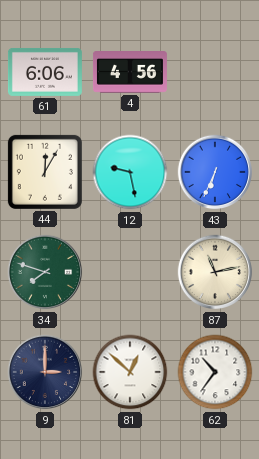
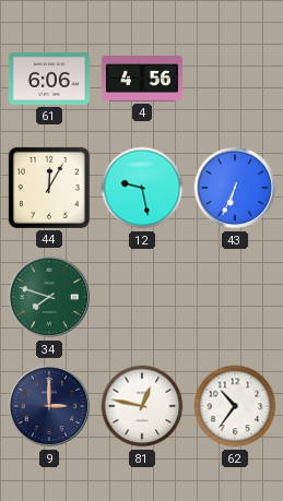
87: 11:13 -> none
81: 12:52 -> 12:47
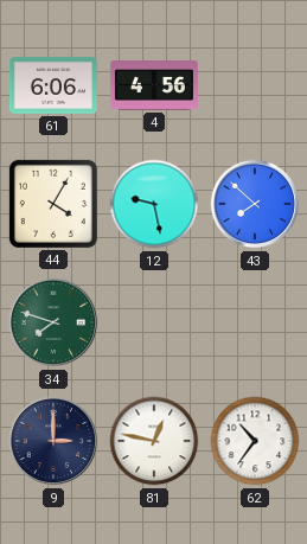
44: 12:05 -> 4:05
43: 6:34 -> 7:52
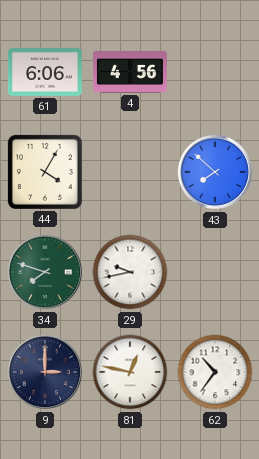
12: 9:28 -> none
29: none -> 9:43
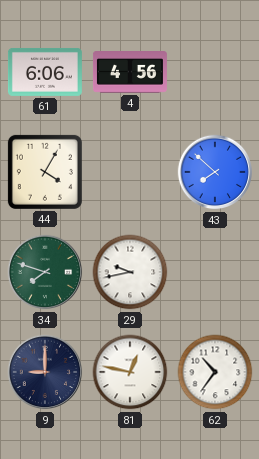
9: 3:00 -> 9:00
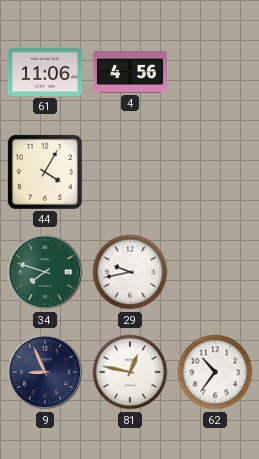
61: 6:06 -> 11:06
43: 7:52 -> none
9: 9:00 -> 8:56
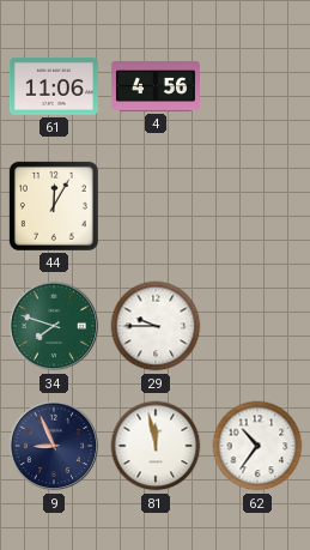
44: 4:05 -> 12:05
29: 9:43 -> 9:45
81: 12:47 -> 11:58
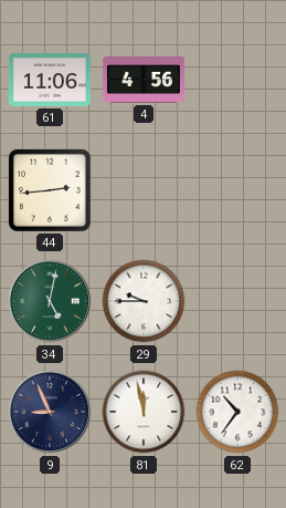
44: 12:05 -> 2:44
34: 7:48 -> 5:02
